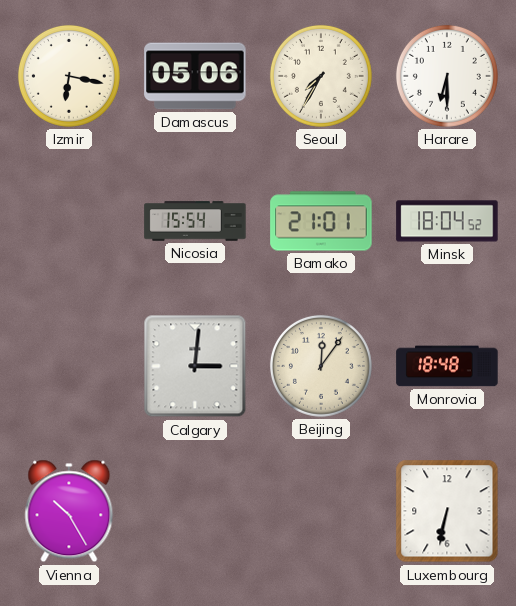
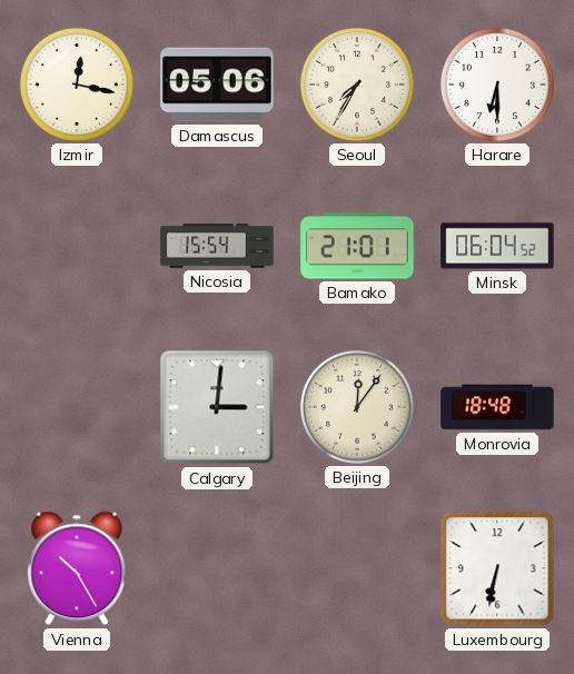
Izmir: 6:17 -> 12:17
Minsk: 18:04 -> 06:04
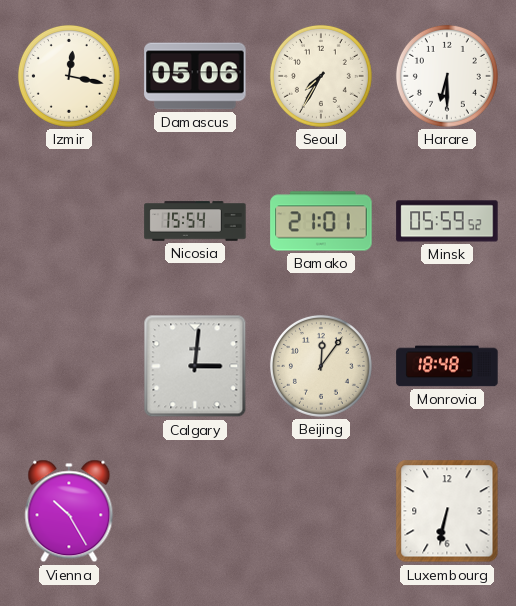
Minsk: 06:04 -> 05:59
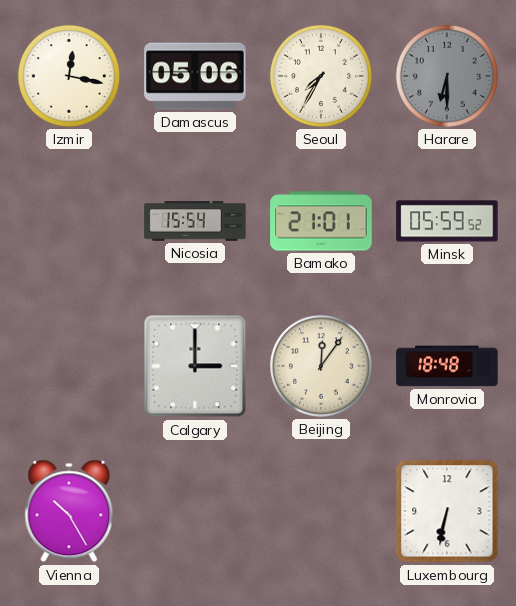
Harare dial: white -> grey
Calgary: 3:01 -> 3:00
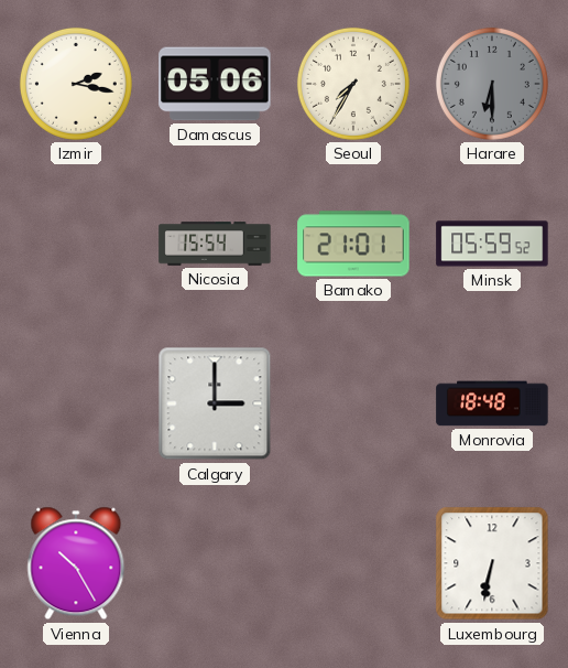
Izmir: 12:17 -> 2:17
Beijing: 12:06 -> none
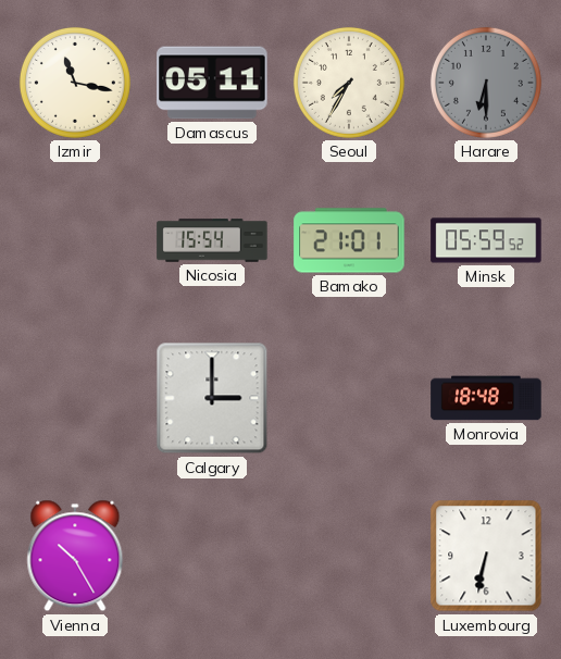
Izmir: 2:17 -> 11:17
Damascus: 05:06 -> 05:11
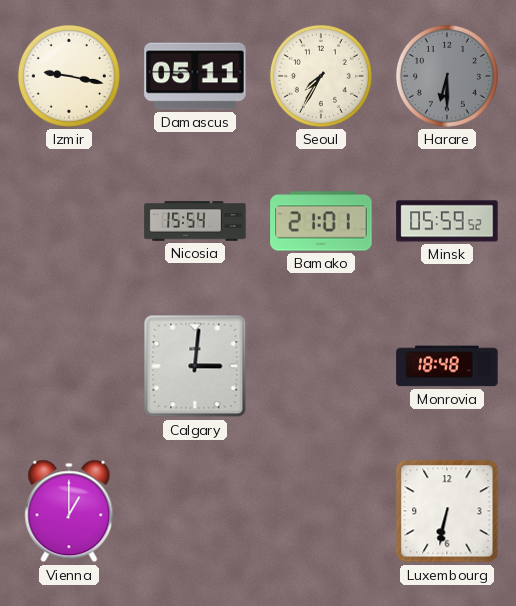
Izmir: 11:17 -> 9:17
Calgary: 3:00 -> 3:01
Vienna: 10:25 -> 1:00
